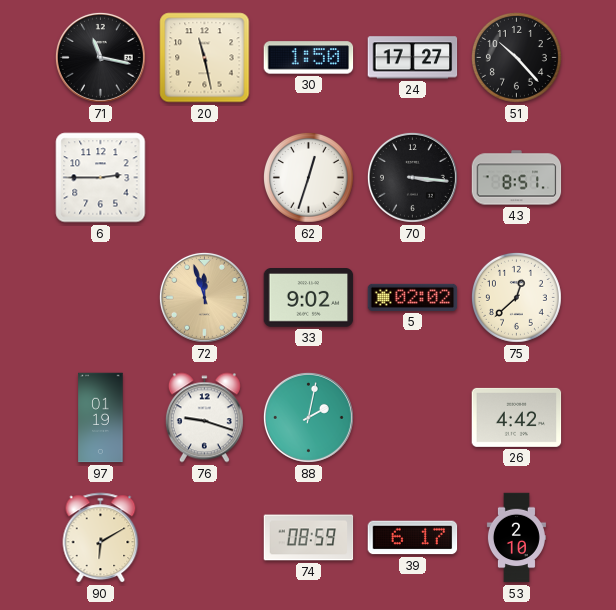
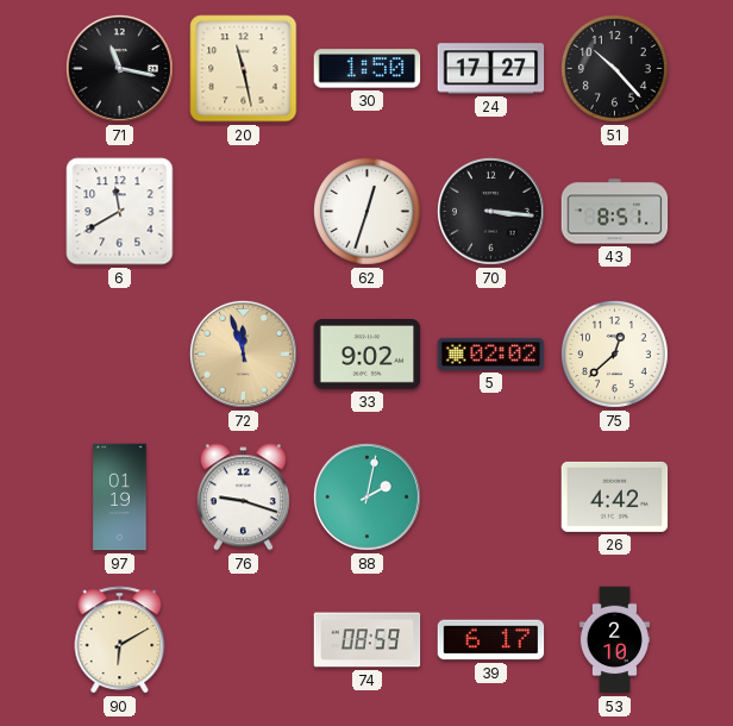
6: 2:45 -> 11:40
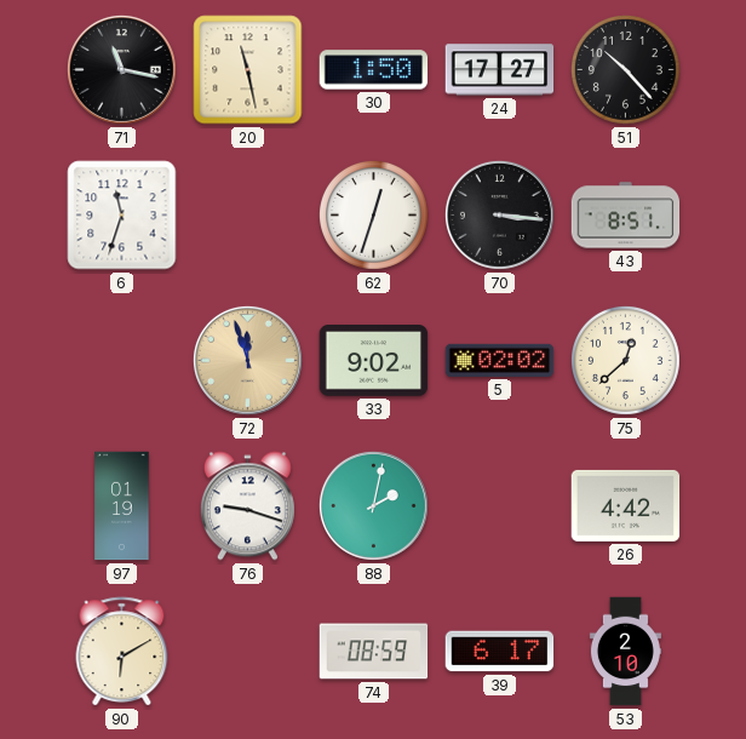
6: 11:40 -> 11:33
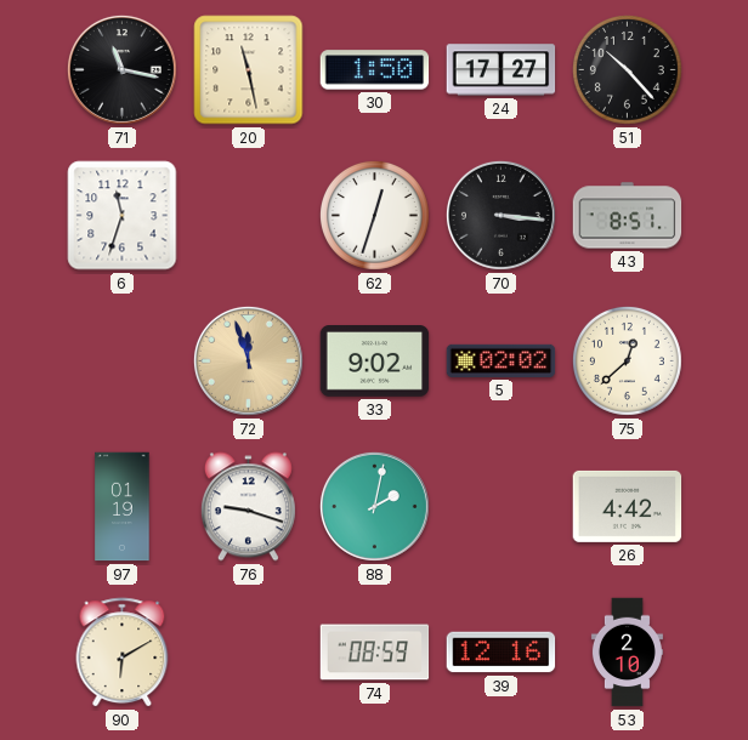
39: 6:17 -> 12:16
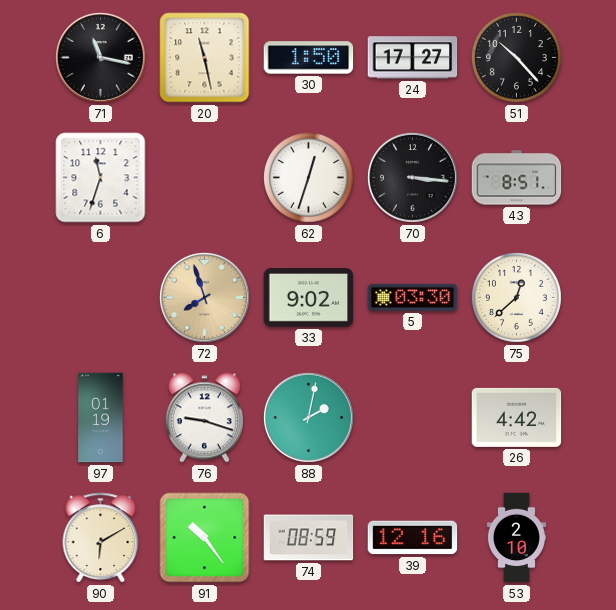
72: 11:57 -> 7:57
5: 02:02 -> 03:30
91: none -> 10:24
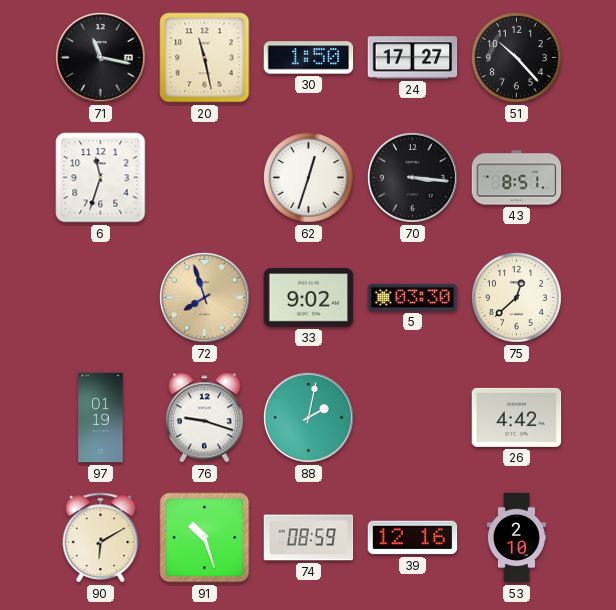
91: 10:24 -> 10:27
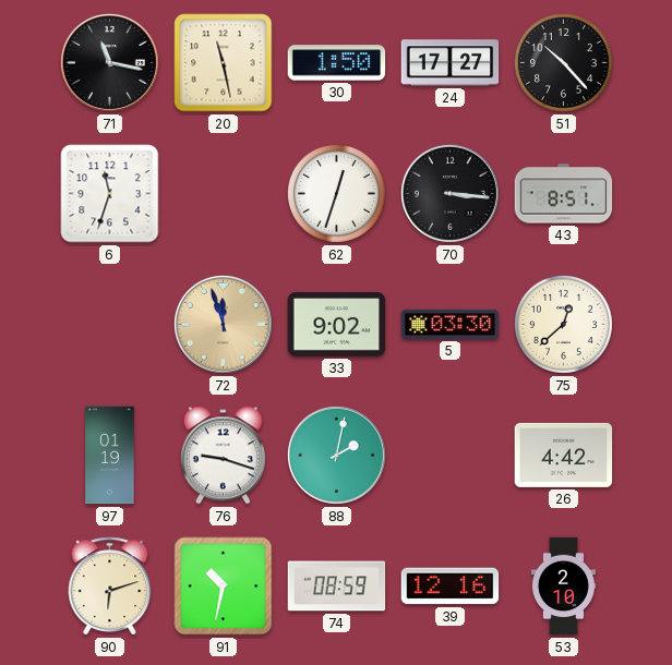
72: 7:57 -> 11:57
90: 6:10 -> 6:12
91: 10:27 -> 10:32
